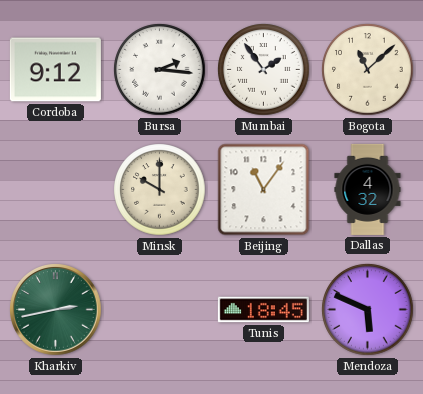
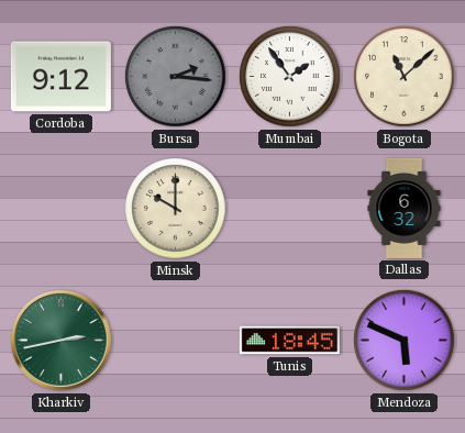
Bursa dial: white -> grey
Beijing: 11:06 -> none
Dallas: 4:32 -> 6:32
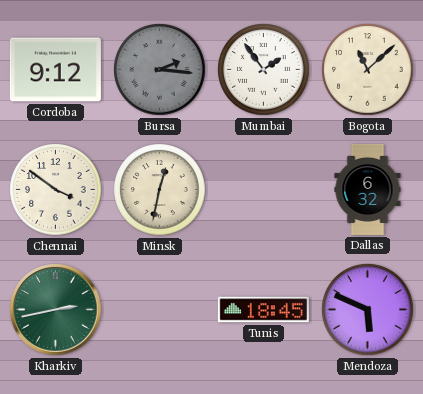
Chennai: none -> 3:51
Minsk: 10:00 -> 12:32
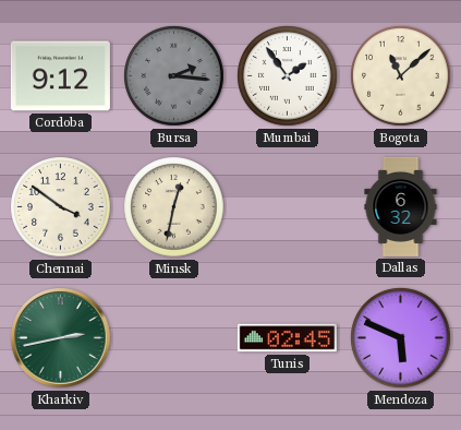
Tunis: 18:45 -> 02:45
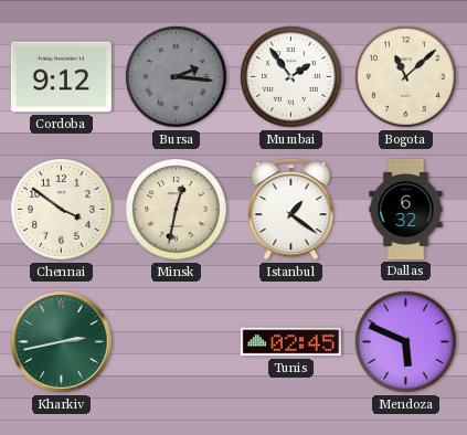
Istanbul: none -> 1:21
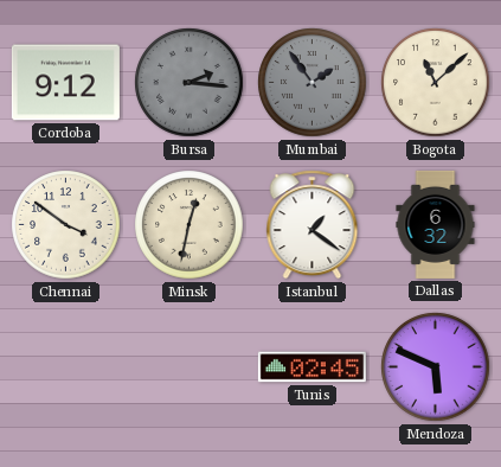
Mumbai dial: white -> grey
Kharkiv: 2:43 -> none
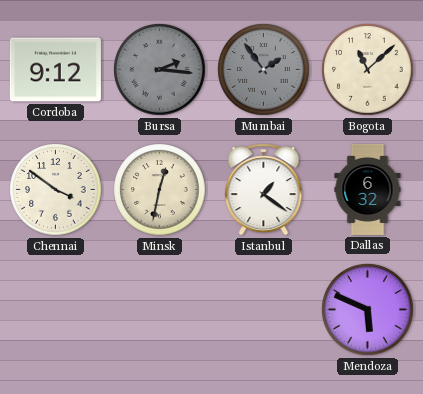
Tunis: 02:45 -> none
